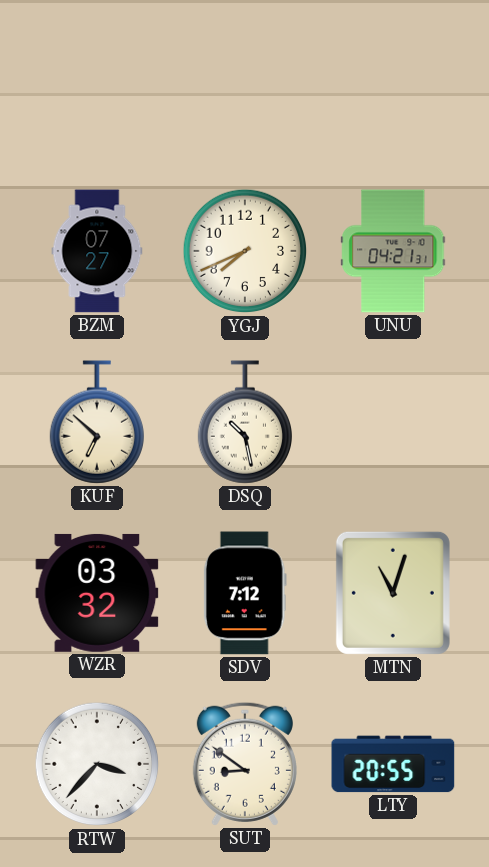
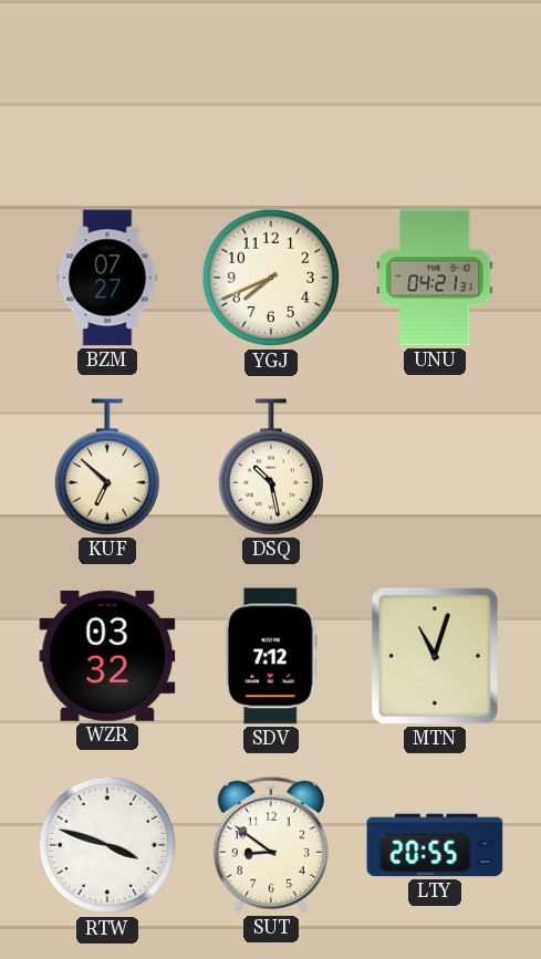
RTW: 3:37 -> 3:48
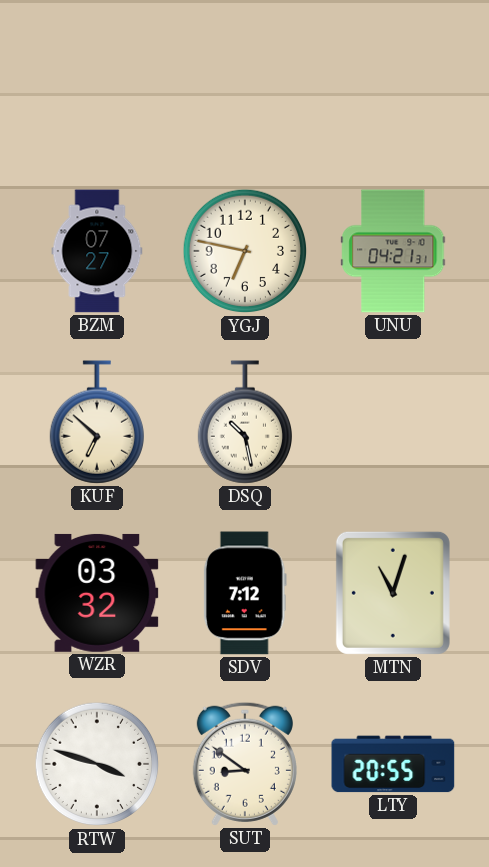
YGJ: 7:41 -> 6:47
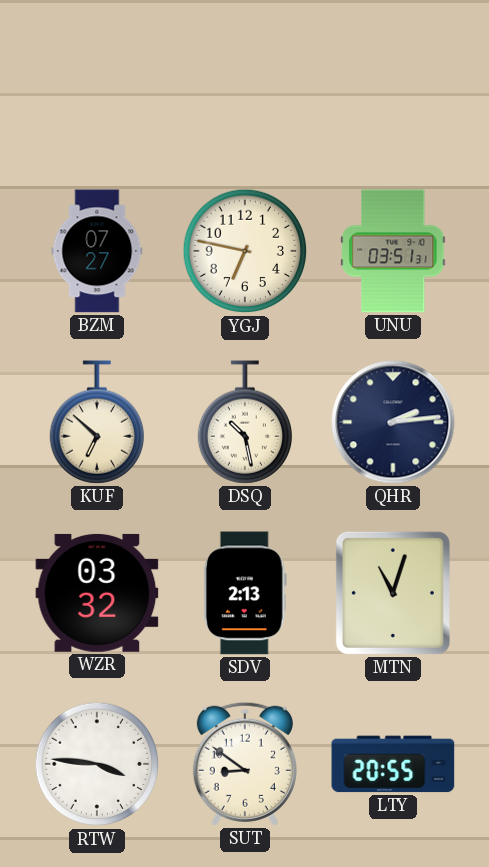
UNU: 04:21 -> 03:51
QHR: none -> 2:14
SDV: 7:12 -> 2:13
RTW: 3:48 -> 3:46
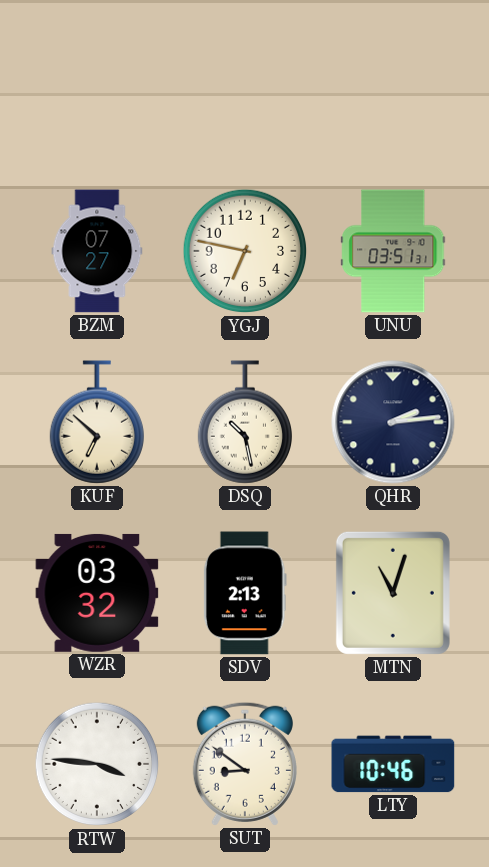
LTY: 20:55 -> 10:46
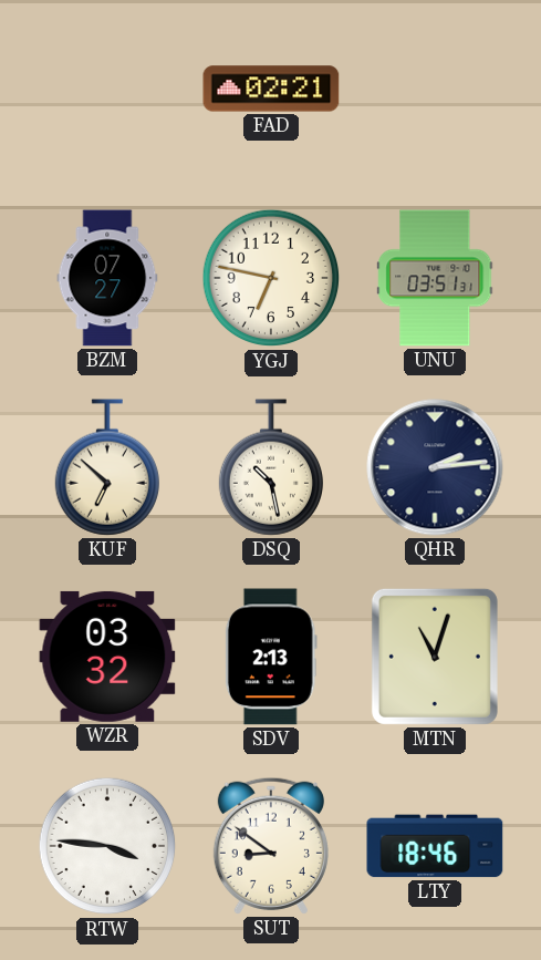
FAD: none -> 02:21
LTY: 10:46 -> 18:46
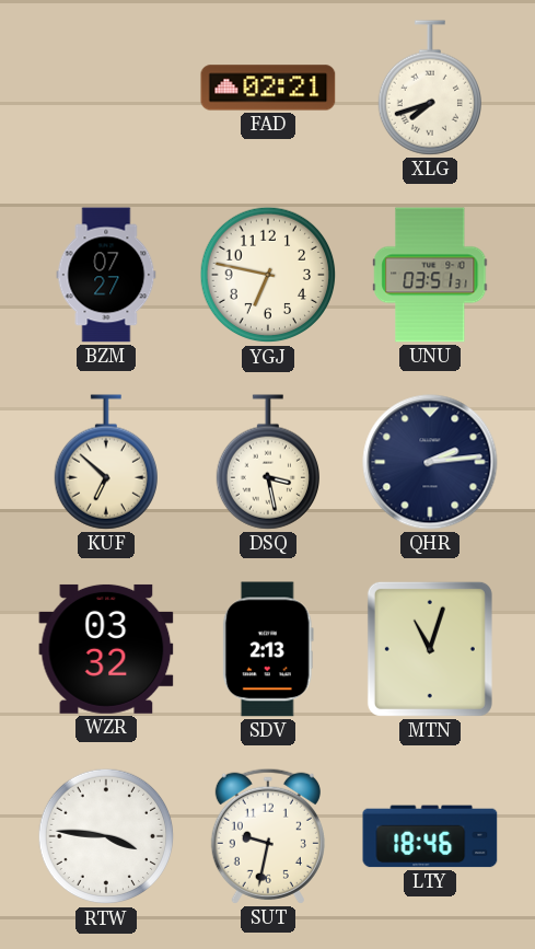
XLG: none -> 7:42
DSQ: 10:28 -> 3:28
SUT: 8:51 -> 9:32
